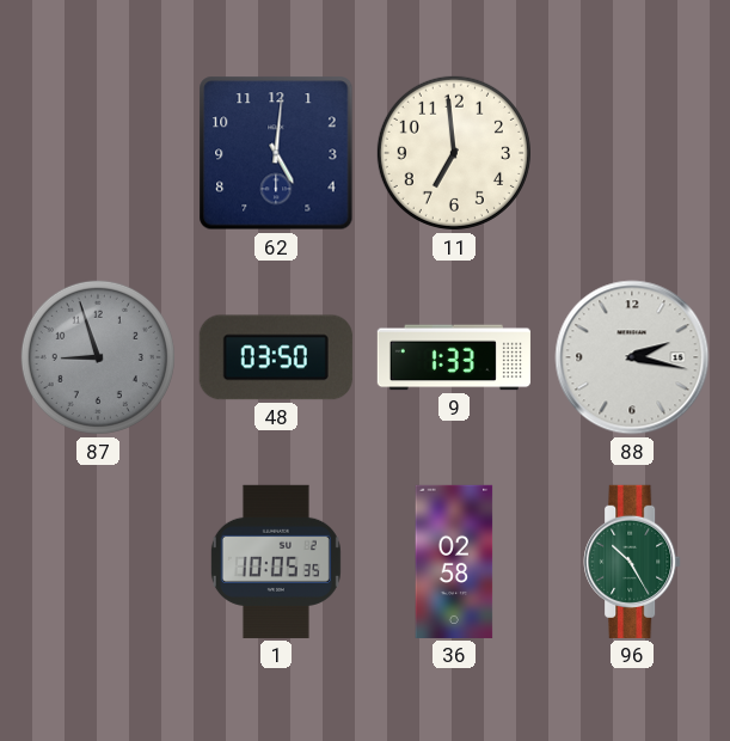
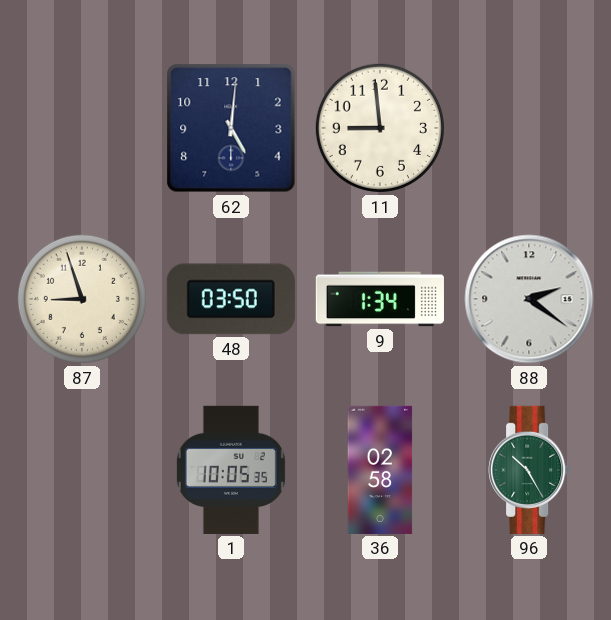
11: 6:59 -> 8:59
87 dial: grey -> cream
9: 1:33 -> 1:34
88: 2:17 -> 2:21
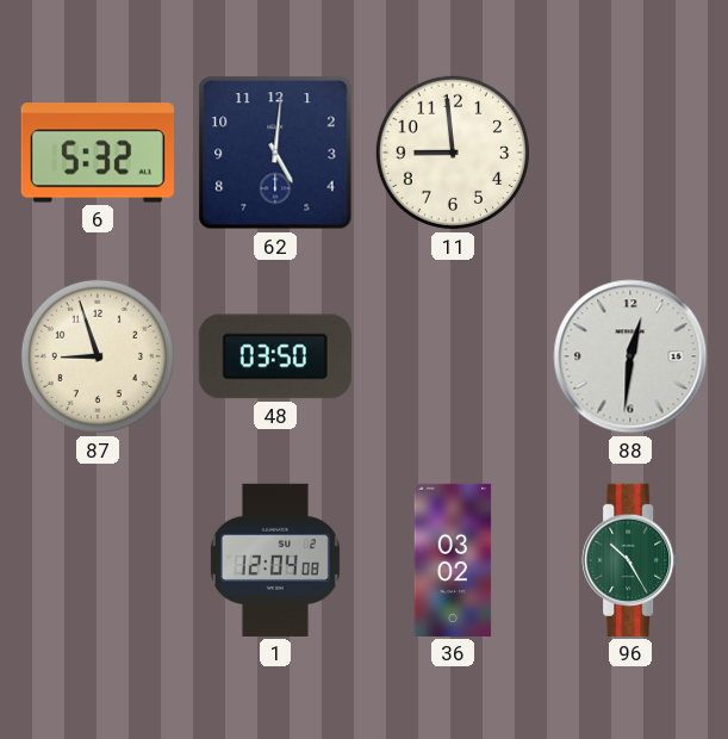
6: none -> 5:32
9: 1:34 -> none
88: 2:21 -> 12:31
1: 10:05 -> 12:04
36: 02:58 -> 03:02
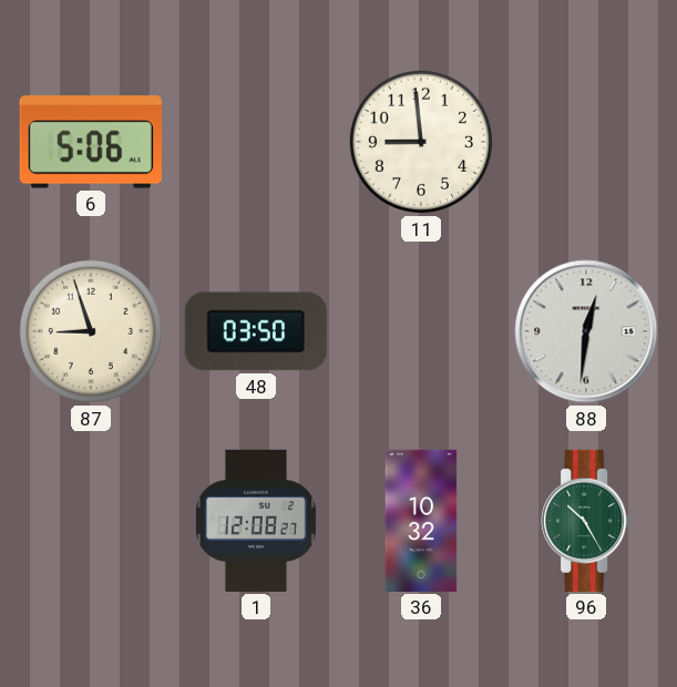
6: 5:32 -> 5:06
62: 5:01 -> none
1: 12:04 -> 12:08
36: 03:02 -> 10:32
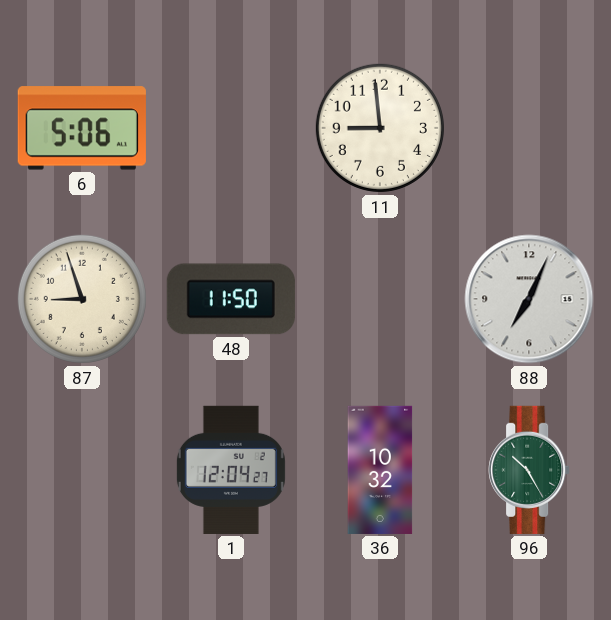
48: 03:50 -> 11:50
88: 12:31 -> 7:04
1: 12:08 -> 12:04
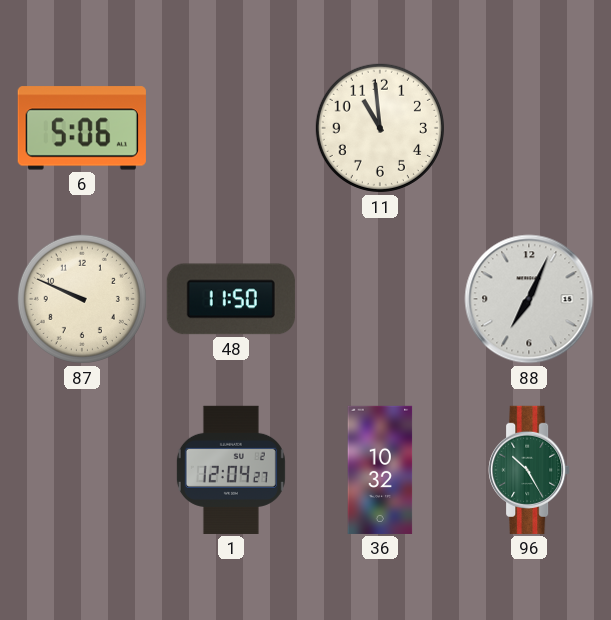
11: 8:59 -> 10:59
87: 8:57 -> 9:49
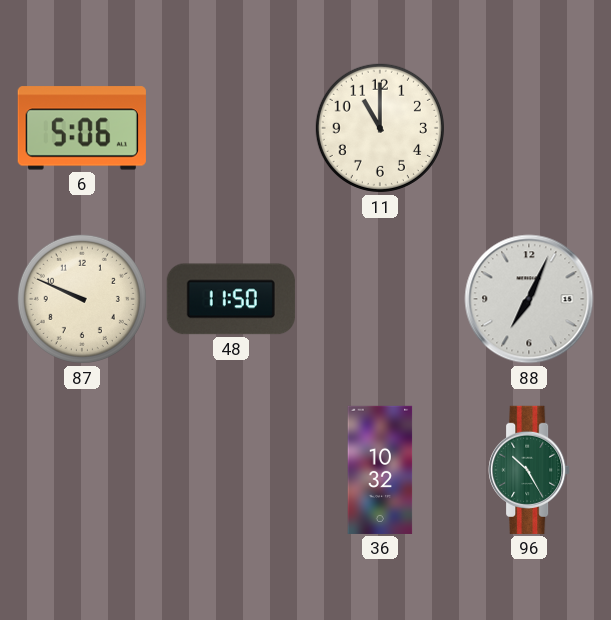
11: 10:59 -> 11:00
1: 12:04 -> none
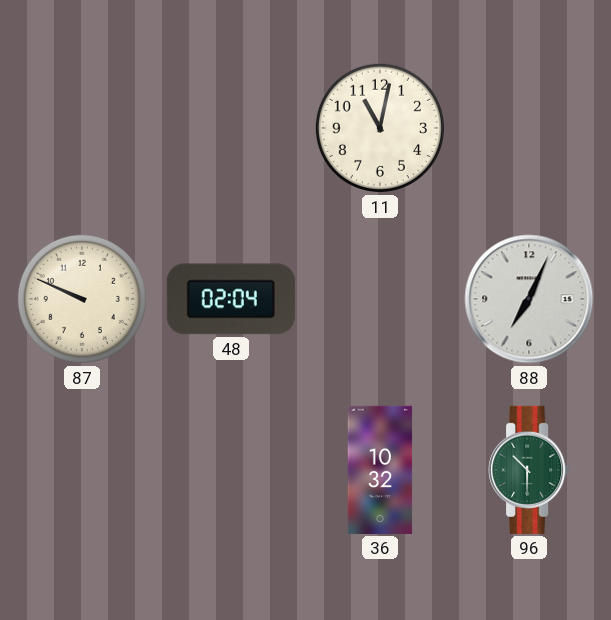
6: 5:06 -> none
11: 11:00 -> 11:02
48: 11:50 -> 02:04
96: 10:25 -> 10:30
